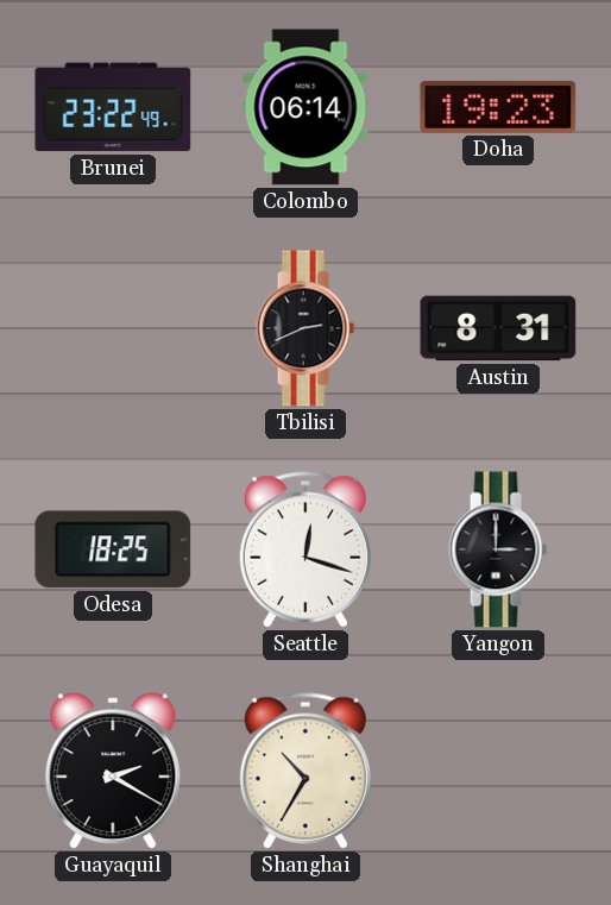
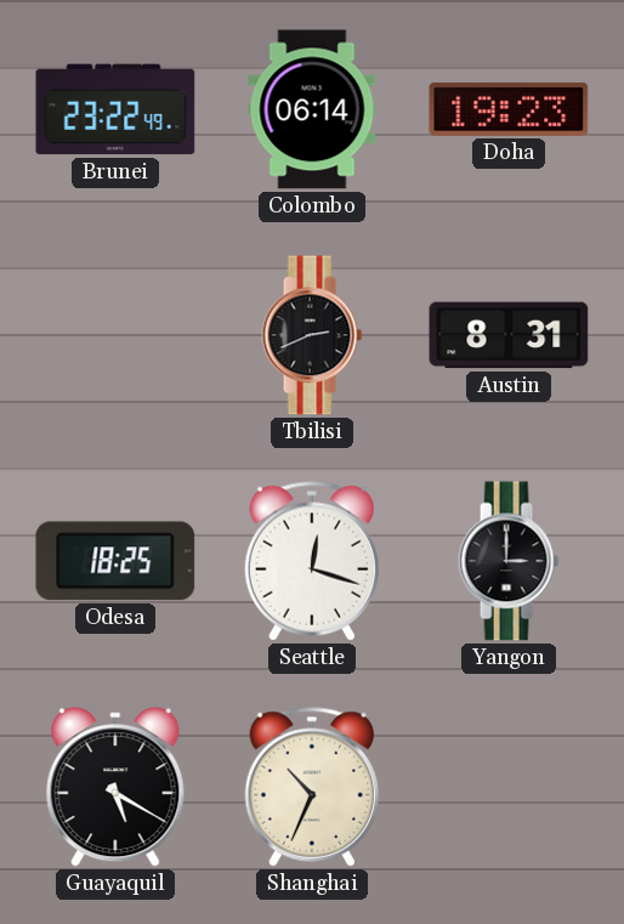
Guayaquil: 2:20 -> 5:20
Shanghai: 10:35 -> 10:34
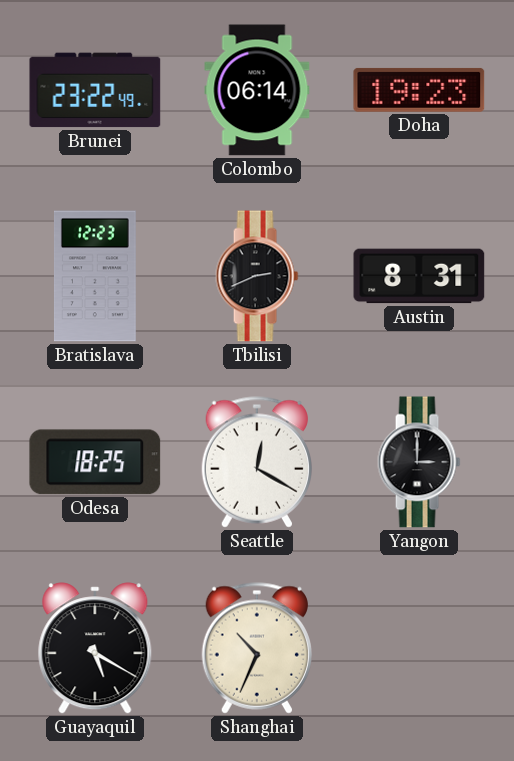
Bratislava: none -> 12:23
Seattle: 12:18 -> 12:20
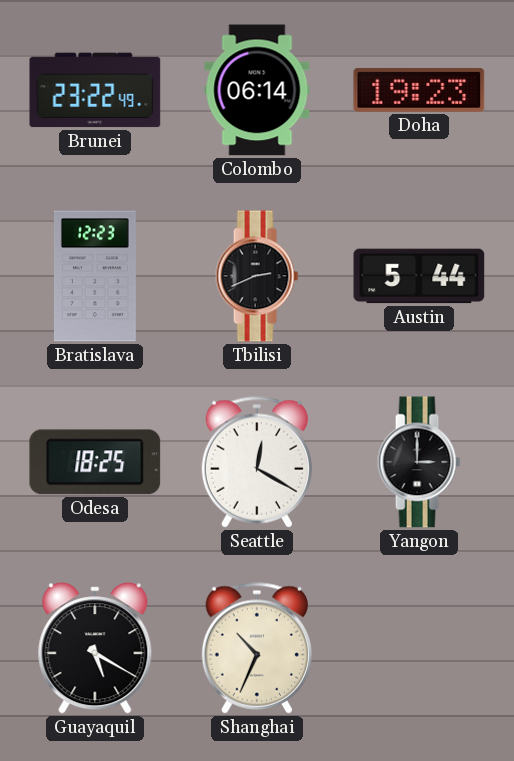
Austin: 8:31 -> 5:44
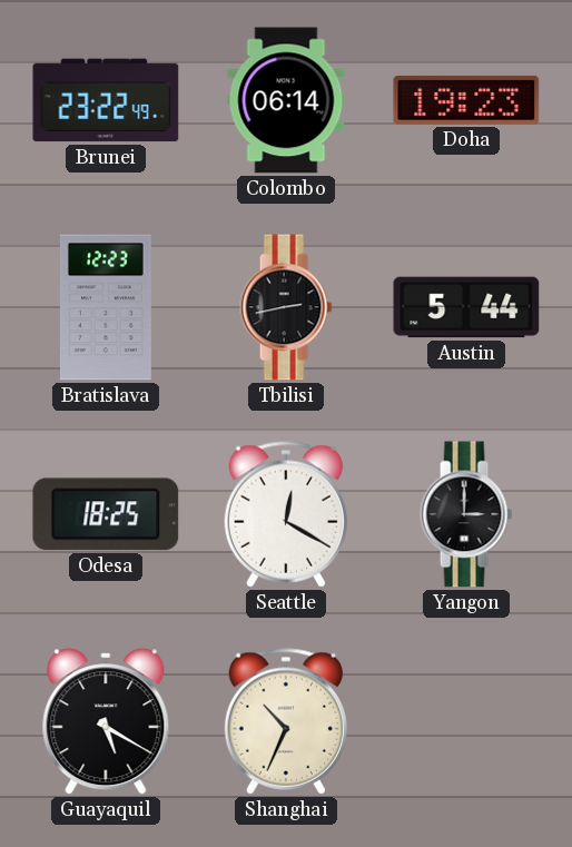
Tbilisi: 2:41 -> 2:43
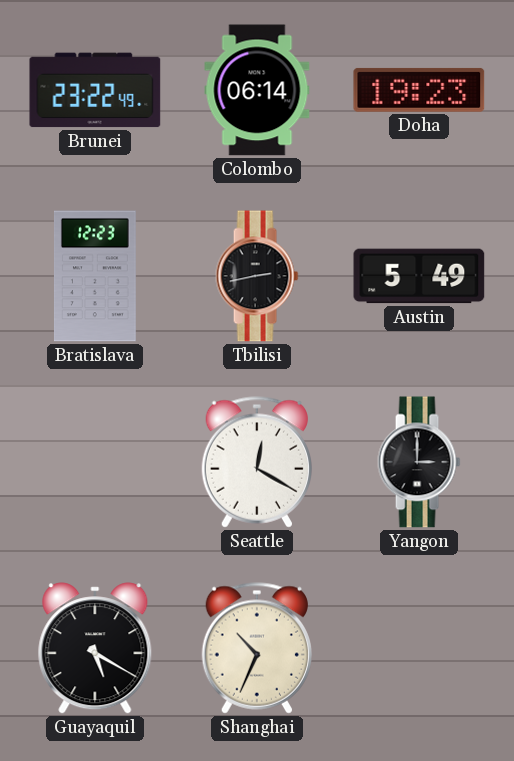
Austin: 5:44 -> 5:49
Odesa: 18:25 -> none
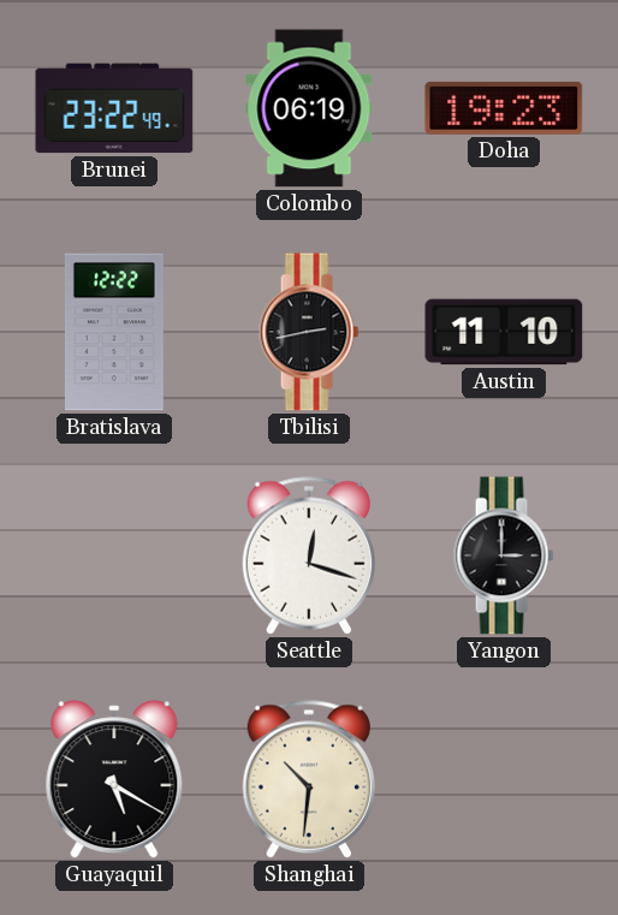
Colombo: 06:14 -> 06:19
Bratislava: 12:23 -> 12:22
Austin: 5:49 -> 11:10
Seattle: 12:20 -> 12:18
Shanghai: 10:34 -> 10:31
